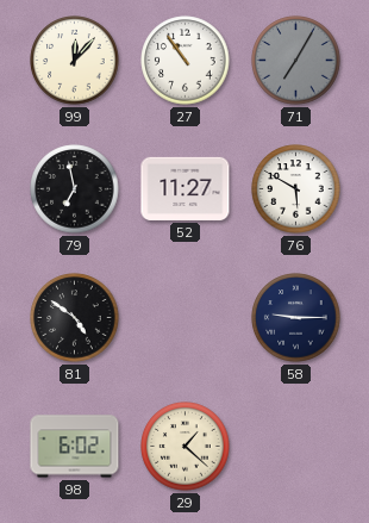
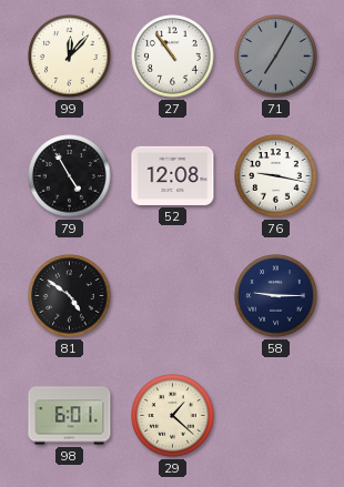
79: 6:58 -> 4:55
52: 11:27 -> 12:08
76: 5:50 -> 9:17
98: 6:02 -> 6:01
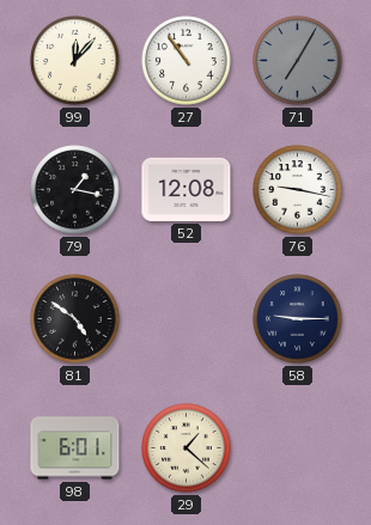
79: 4:55 -> 1:17
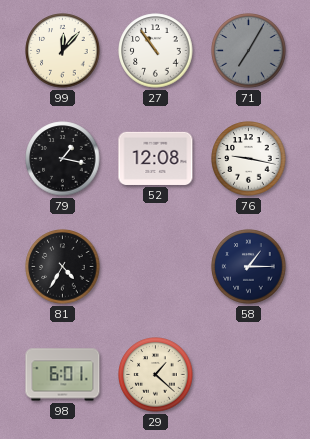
81: 4:51 -> 4:35
58: 9:15 -> 1:15
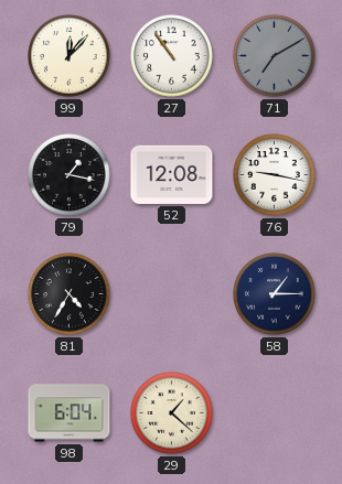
71: 7:05 -> 7:10
98: 6:01 -> 6:04
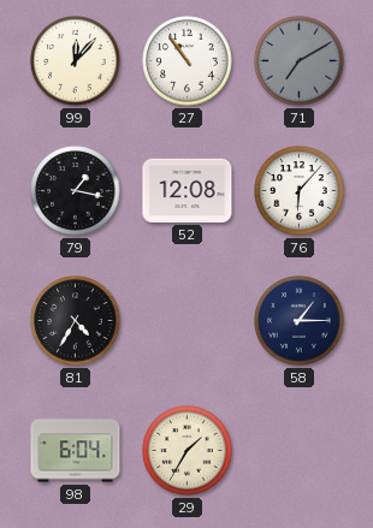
76: 9:17 -> 6:07
29: 1:22 -> 1:35
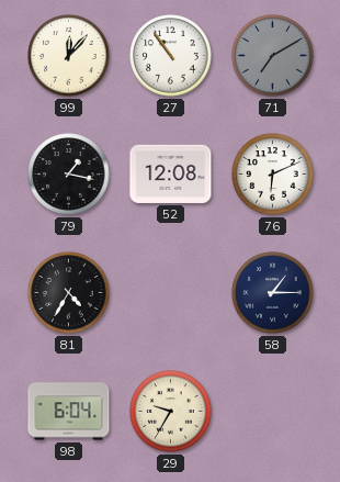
76: 6:07 -> 6:11
29: 1:35 -> 9:35
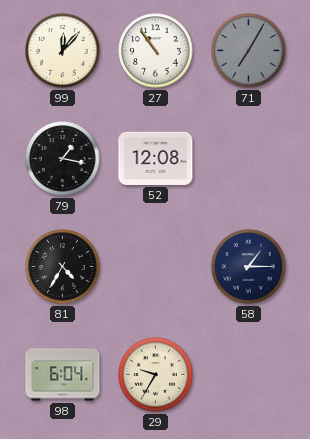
71: 7:10 -> 7:05
76: 6:11 -> none
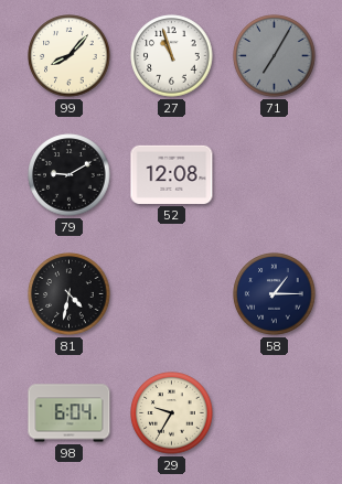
99: 12:07 -> 8:07
27: 10:54 -> 10:57
79: 1:17 -> 9:10
81: 4:35 -> 4:32
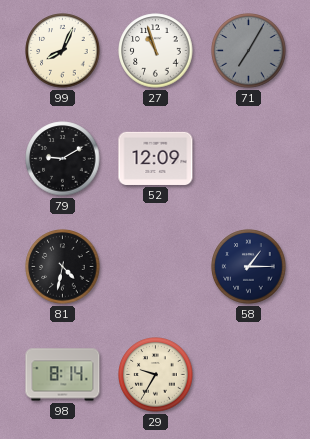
99: 8:07 -> 8:04
52: 12:08 -> 12:09
98: 6:04 -> 8:14
